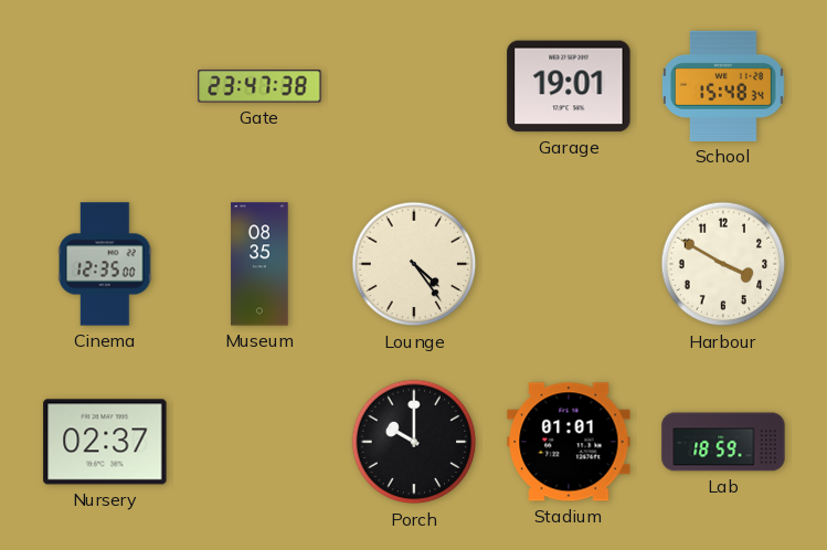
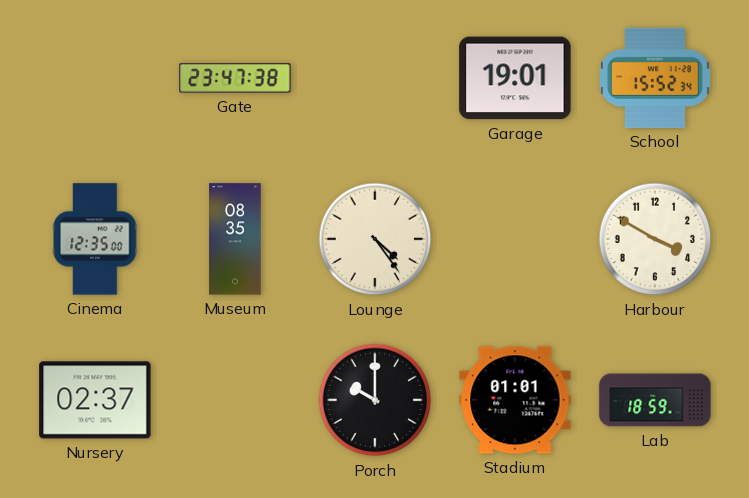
School: 15:48 -> 15:52
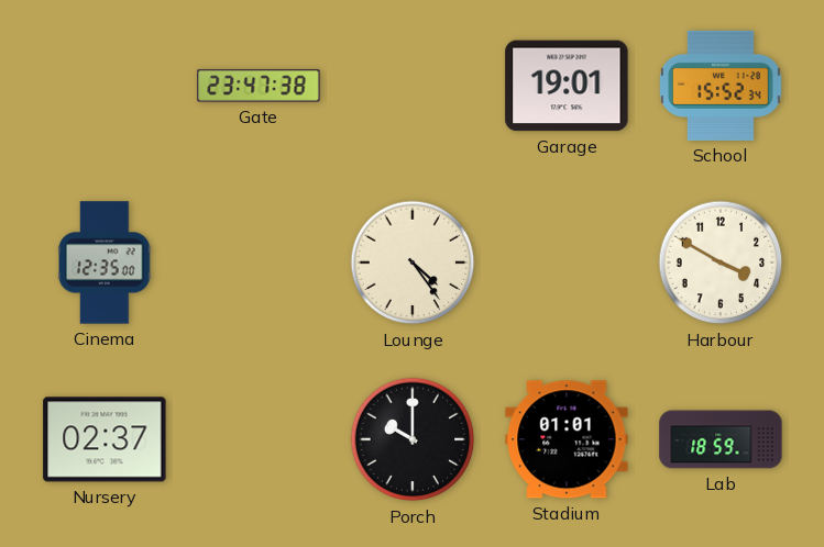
Museum: 08:35 -> none
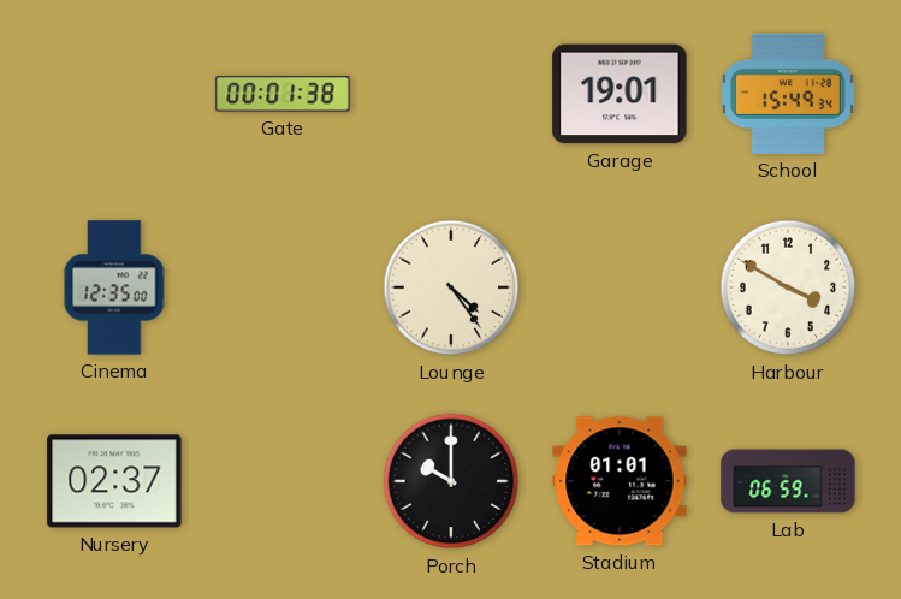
Gate: 23:47 -> 00:01
School: 15:52 -> 15:49
Lab: 18:59 -> 06:59
